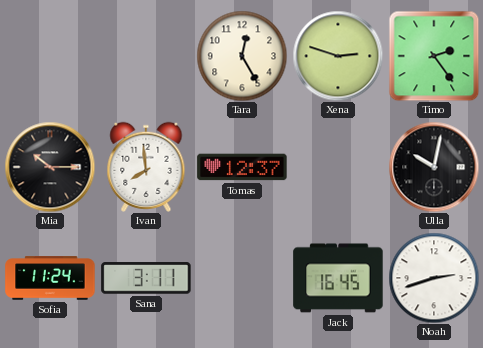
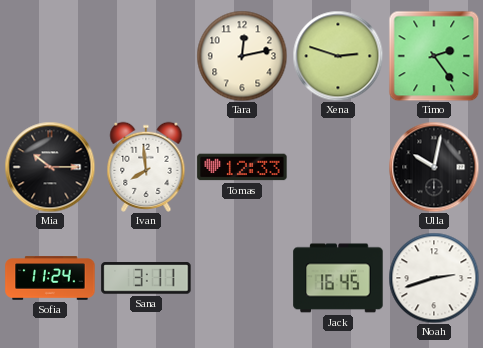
Tara: 12:25 -> 12:13
Tomas: 12:37 -> 12:33
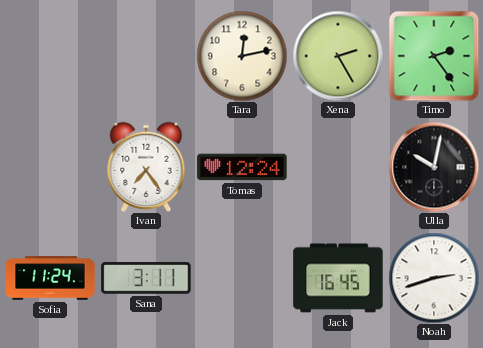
Xena: 2:48 -> 2:25
Mia: 10:15 -> none
Ivan: 7:59 -> 7:24
Tomas: 12:33 -> 12:24
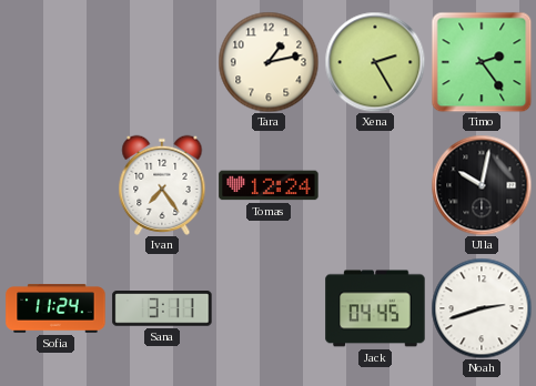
Tara: 12:13 -> 1:13
Jack: 16:45 -> 04:45
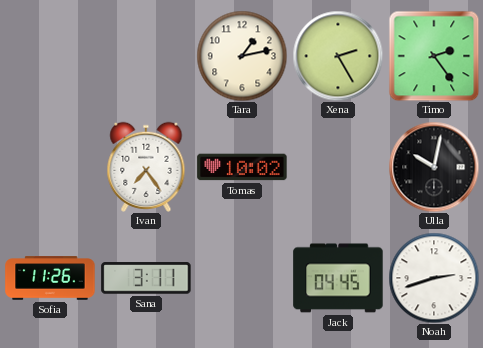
Tomas: 12:24 -> 10:02
Sofia: 11:24 -> 11:26
